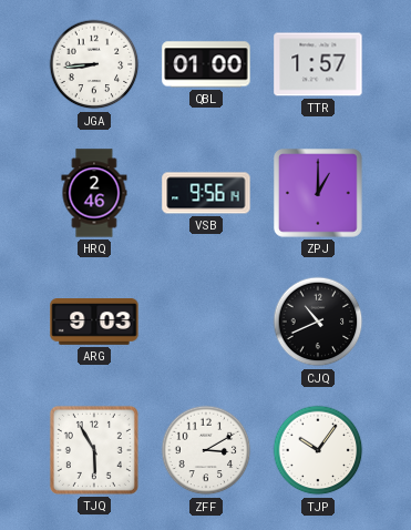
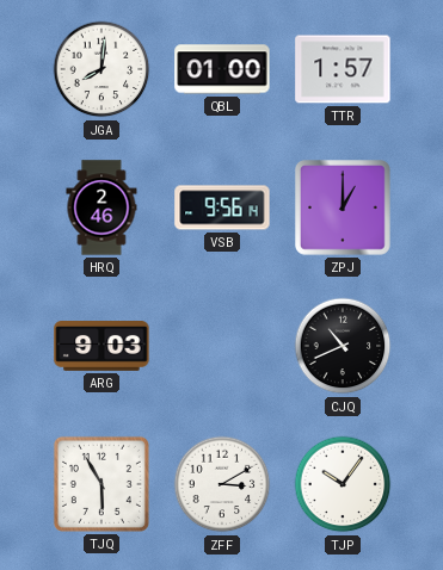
JGA: 8:44 -> 8:01
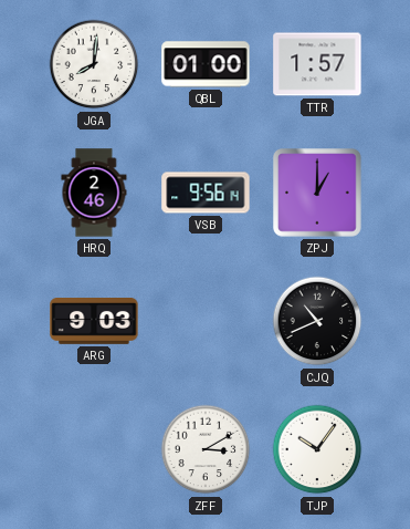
TJQ: 5:55 -> none
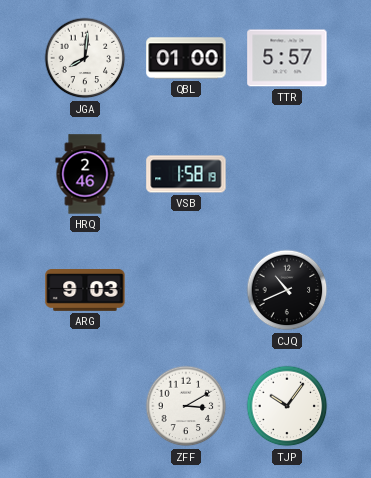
TTR: 1:57 -> 5:57
VSB: 9:56 -> 1:58
ZPJ: 1:00 -> none
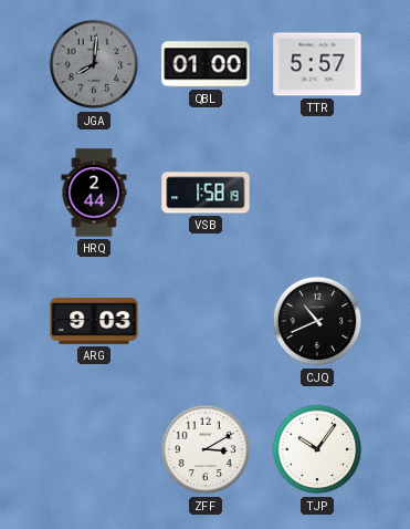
JGA dial: white -> grey
HRQ: 2:46 -> 2:44
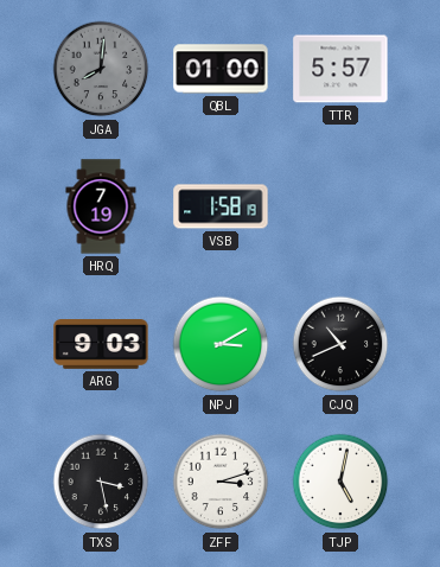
HRQ: 2:44 -> 7:19
NPJ: none -> 3:10
TXS: none -> 3:28
ZFF: 3:10 -> 3:12
TJP: 10:06 -> 5:02
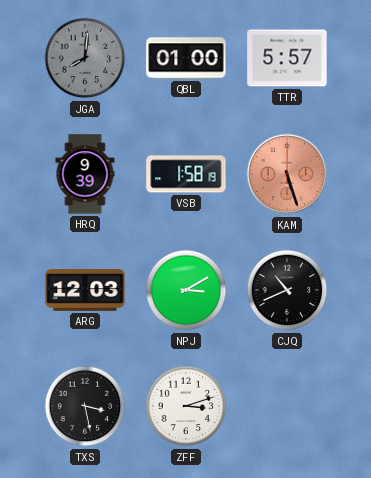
HRQ: 7:19 -> 9:39
KAM: none -> 5:27
ARG: 9:03 -> 12:03
TJP: 5:02 -> none
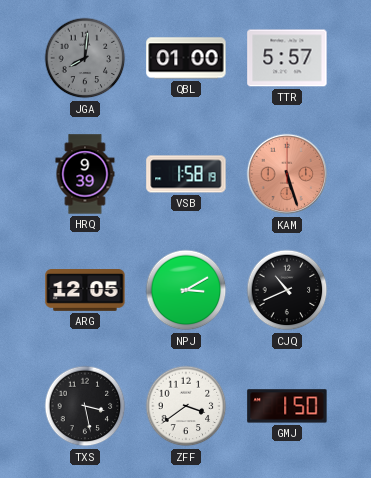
ARG: 12:03 -> 12:05
ZFF: 3:12 -> 3:39
GMJ: none -> 1:50
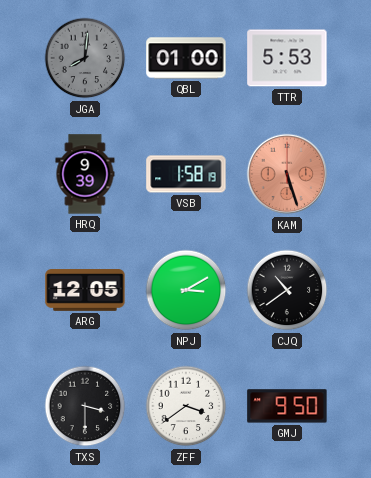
TTR: 5:57 -> 5:53
CJQ: 10:41 -> 10:39
TXS: 3:28 -> 3:30
GMJ: 1:50 -> 9:50
